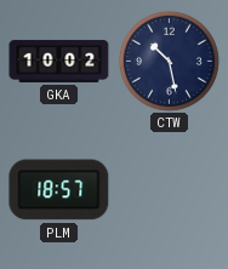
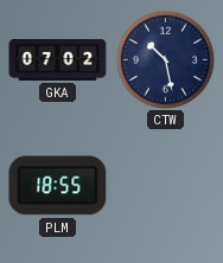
GKA: 10:02 -> 07:02
PLM: 18:57 -> 18:55
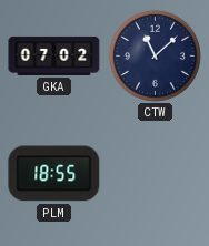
CTW: 10:28 -> 11:08
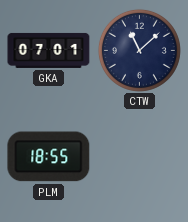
GKA: 07:02 -> 07:01
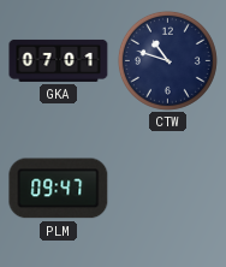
CTW: 11:08 -> 10:48
PLM: 18:55 -> 09:47
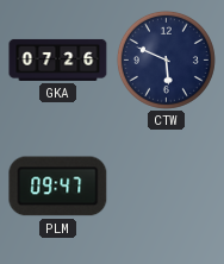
GKA: 07:01 -> 07:26
CTW: 10:48 -> 5:49
